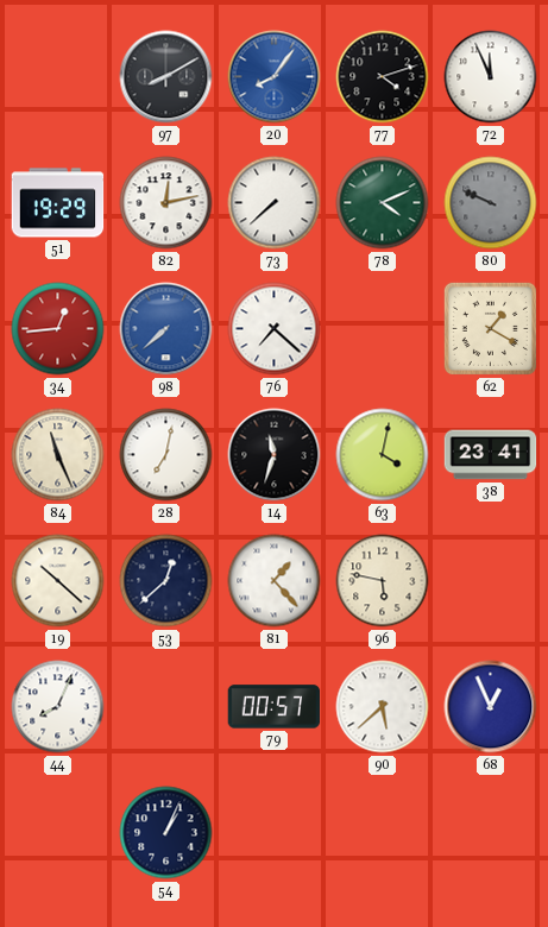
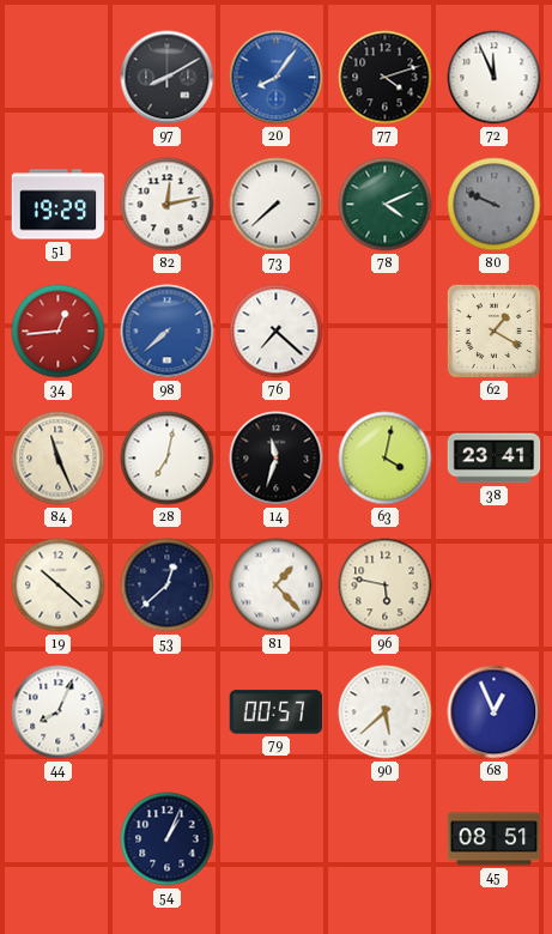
45: none -> 08:51
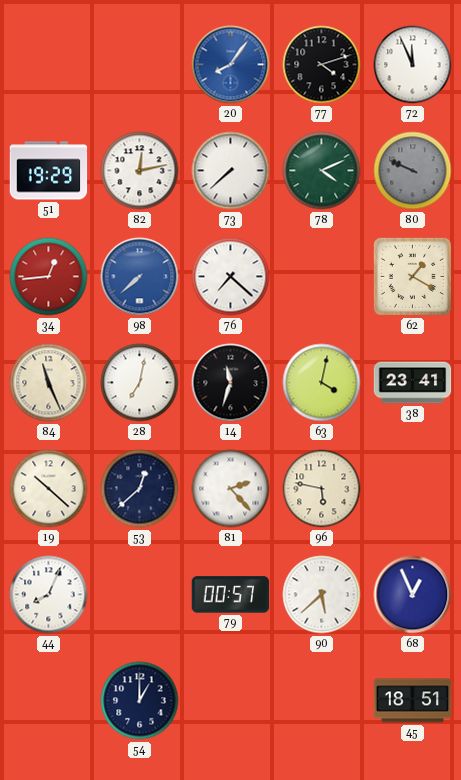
97: 8:10 -> none
81: 1:23 -> 2:23
54: 1:04 -> 1:00
45: 08:51 -> 18:51
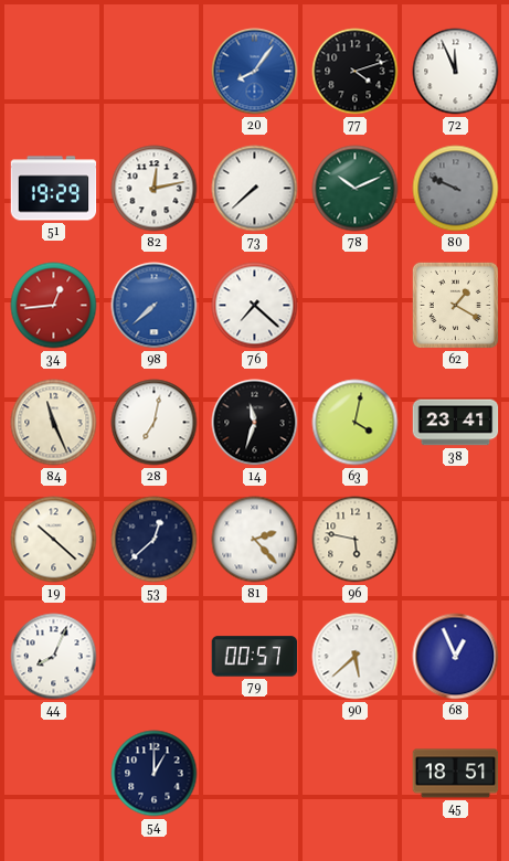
78: 4:11 -> 10:11
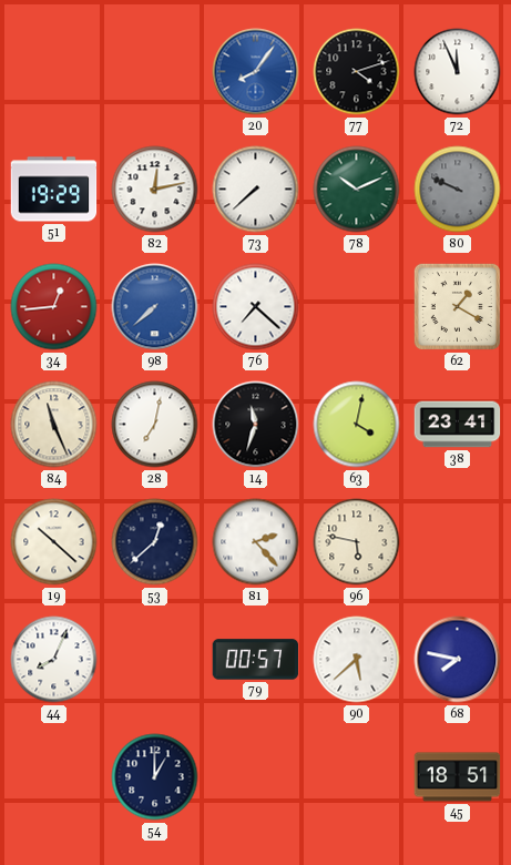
68: 12:56 -> 7:47
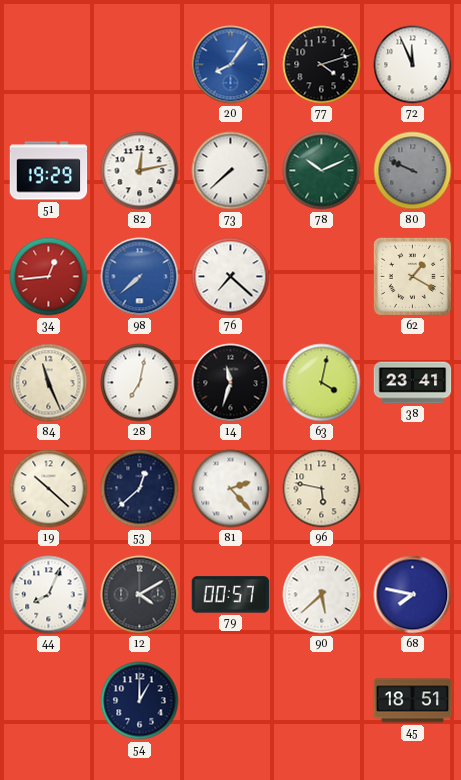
12: none -> 4:10
